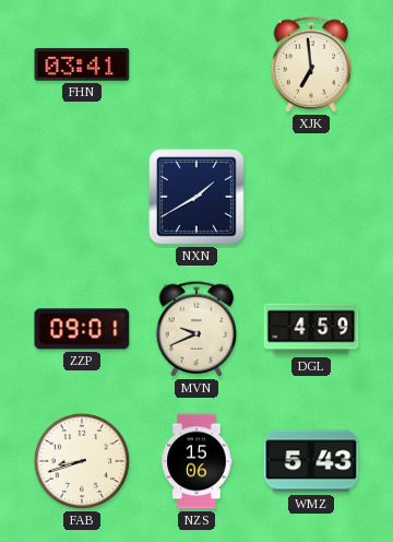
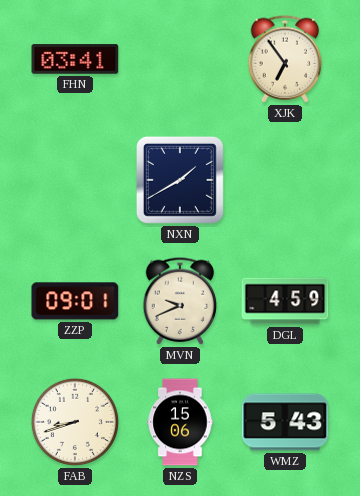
XJK: 6:59 -> 6:54
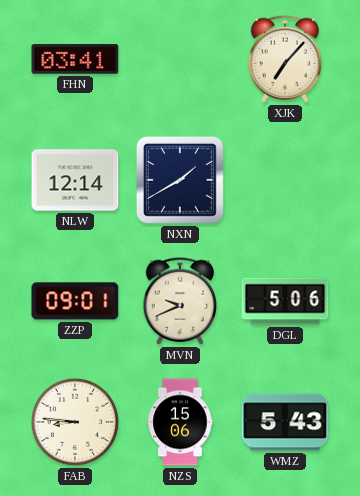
XJK: 6:54 -> 7:07
NLW: none -> 12:14
DGL: 4:59 -> 5:06
FAB: 8:42 -> 8:46
